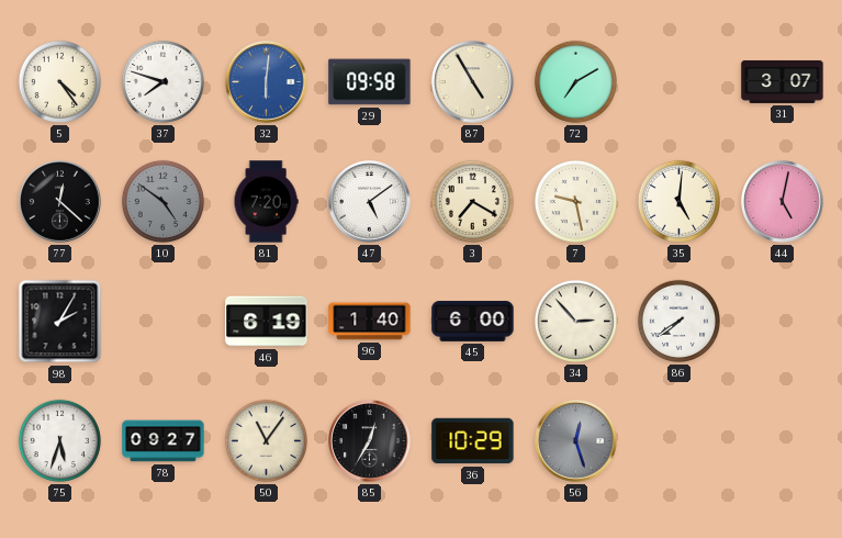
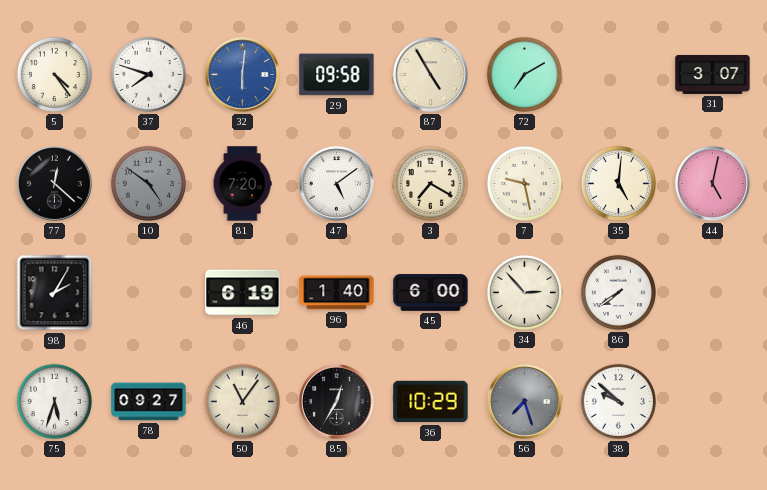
56: 12:27 -> 7:27
38: none -> 9:52
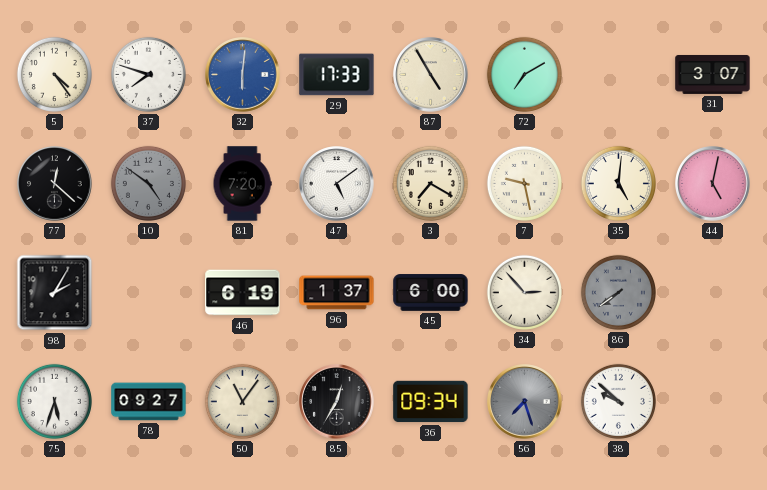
29: 09:58 -> 17:33
96: 1:40 -> 1:37
86 dial: white -> grey
36: 10:29 -> 09:34
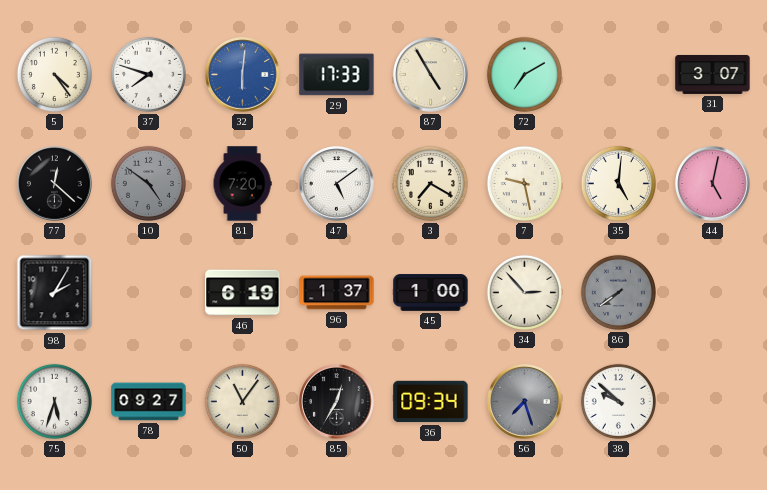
45: 6:00 -> 1:00
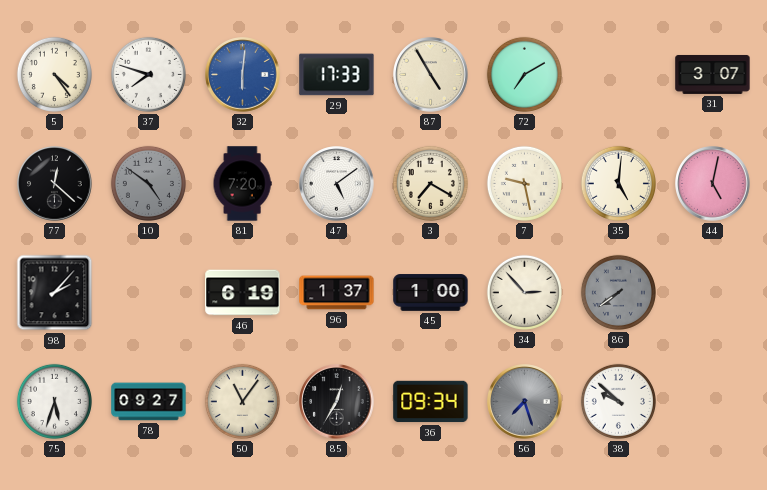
98: 2:05 -> 2:07
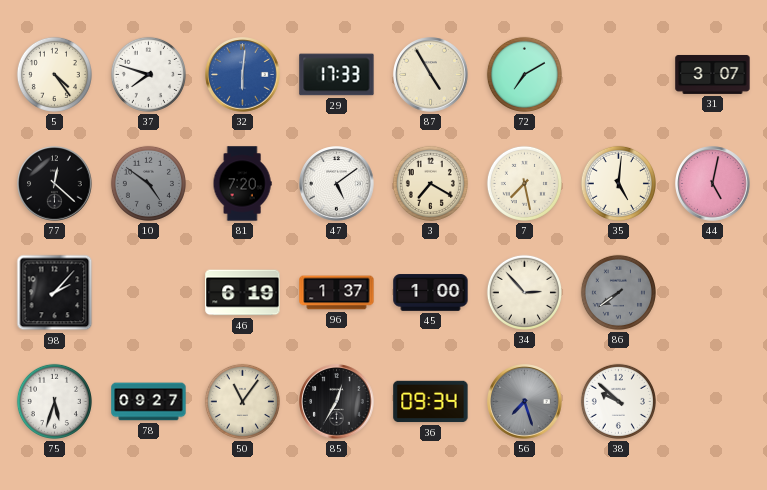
7: 9:28 -> 7:28
